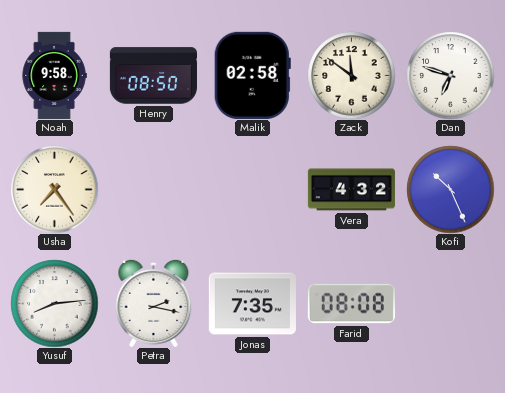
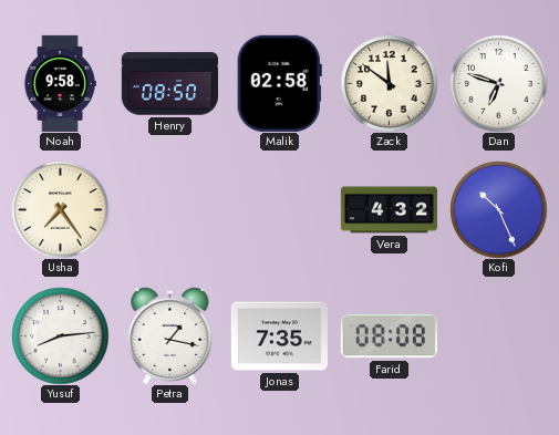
Petra: 2:17 -> 1:17
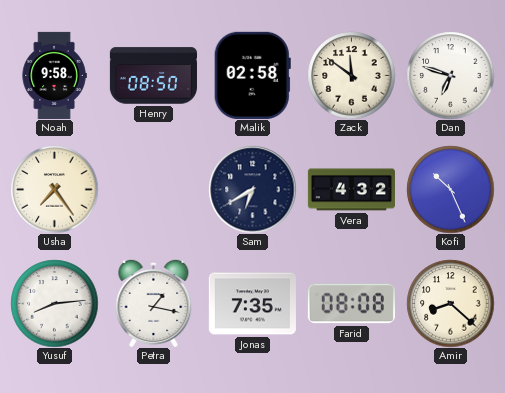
Sam: none -> 6:40
Amir: none -> 8:22
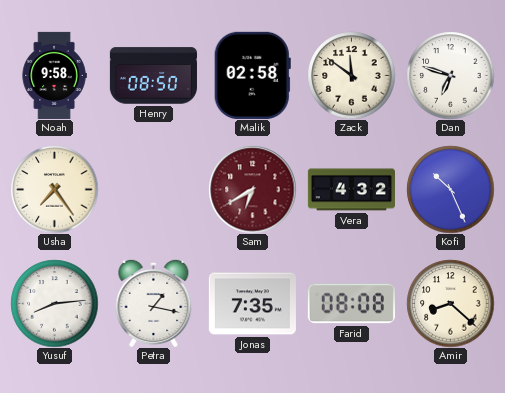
Sam dial: navy -> burgundy
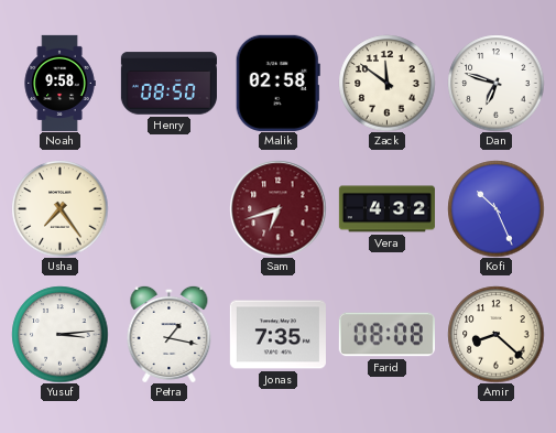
Sam: 6:40 -> 6:42
Yusuf: 8:14 -> 3:14
